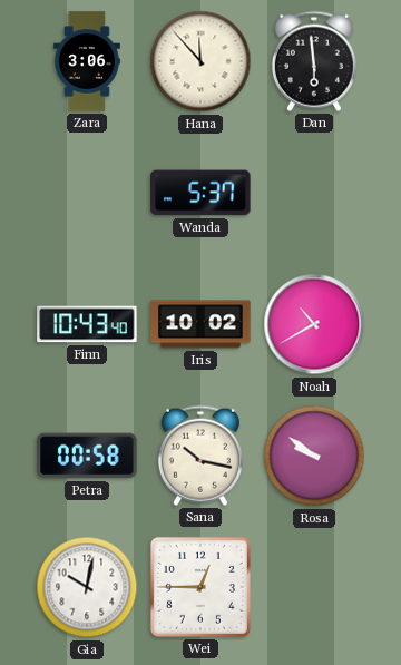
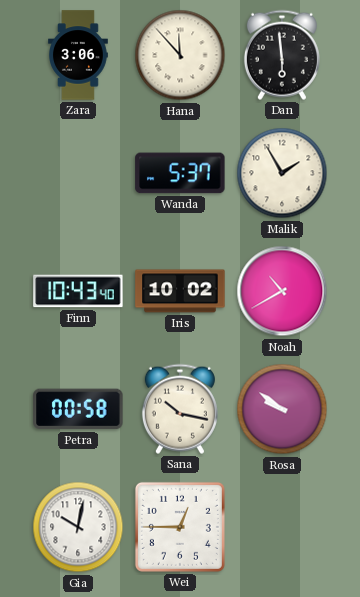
Malik: none -> 1:55
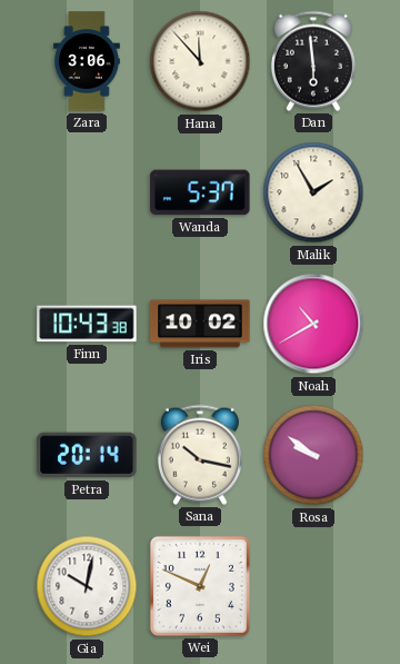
Finn: 10:43:40 -> 10:43:38
Petra: 00:58 -> 20:14
Wei: 12:45 -> 12:49
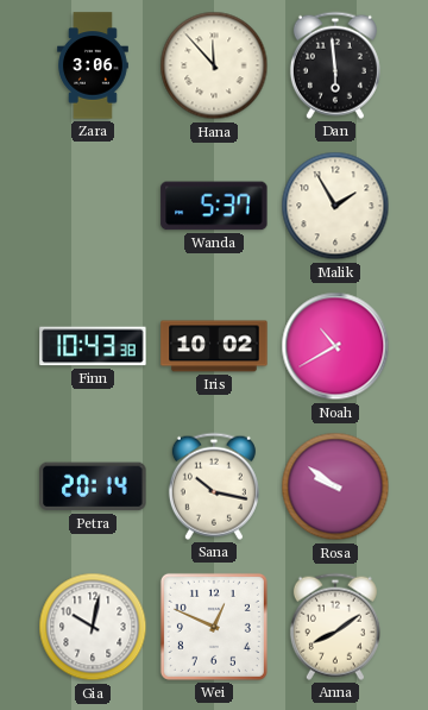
Anna: none -> 8:09
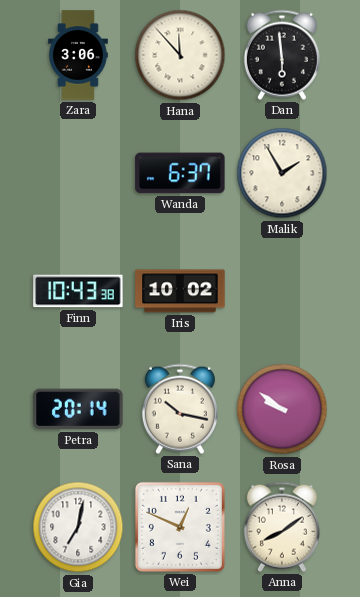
Wanda: 5:37 -> 6:37
Noah: 10:40 -> none
Gia: 10:02 -> 7:02
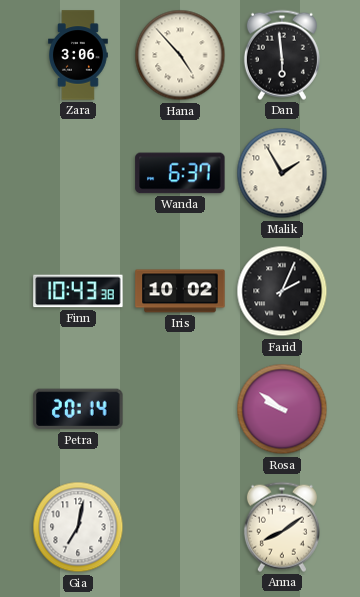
Hana: 11:53 -> 4:53
Farid: none -> 2:04
Sana: 10:17 -> none
Wei: 12:49 -> none
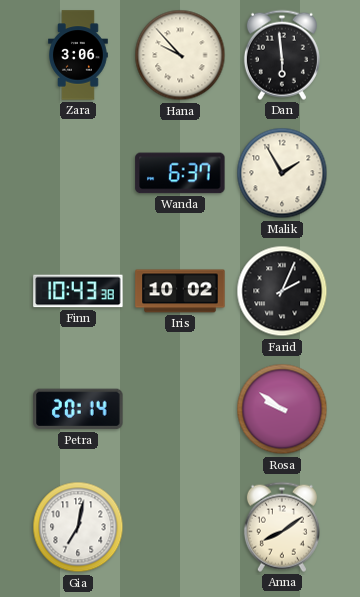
Hana: 4:53 -> 9:53
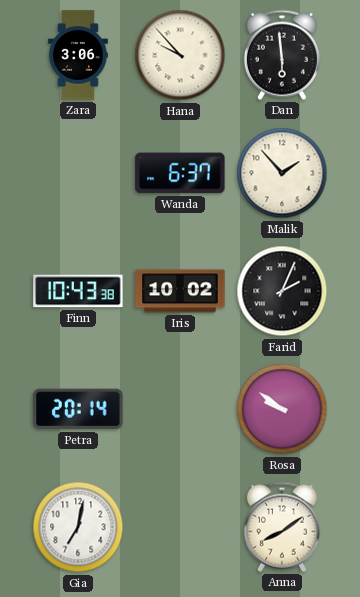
Malik: 1:55 -> 1:53
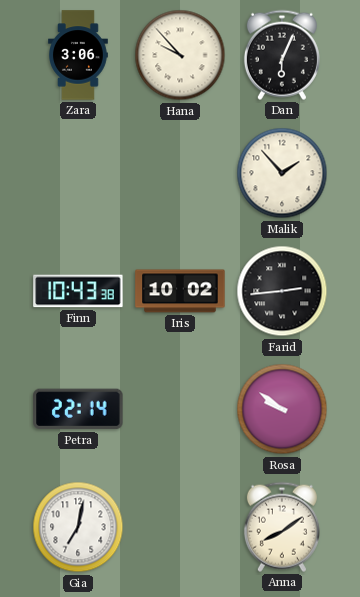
Dan: 5:59 -> 6:04
Wanda: 6:37 -> none
Farid: 2:04 -> 2:44
Petra: 20:14 -> 22:14
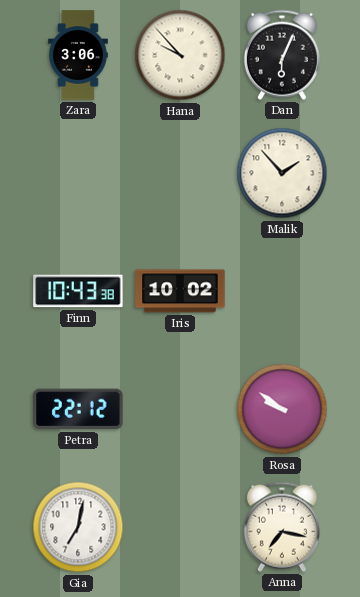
Farid: 2:44 -> none
Petra: 22:14 -> 22:12
Anna: 8:09 -> 7:17
